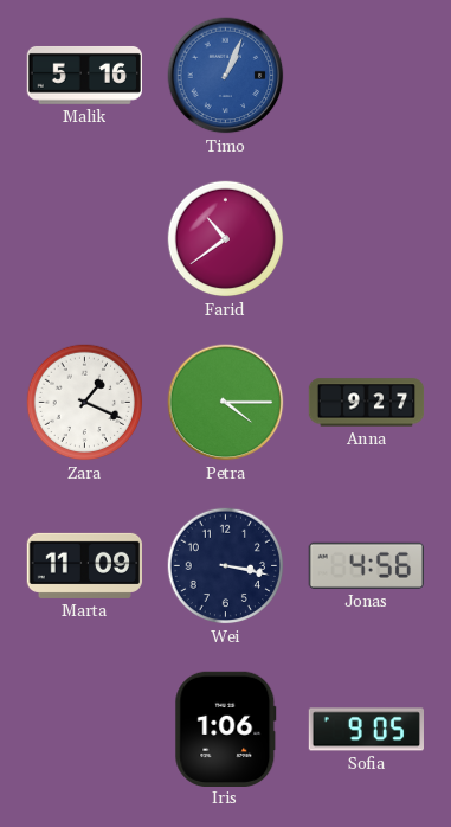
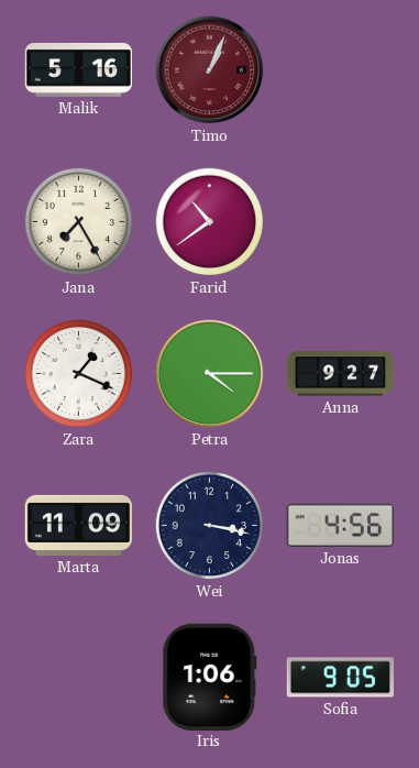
Timo dial: blue -> burgundy
Jana: none -> 7:25
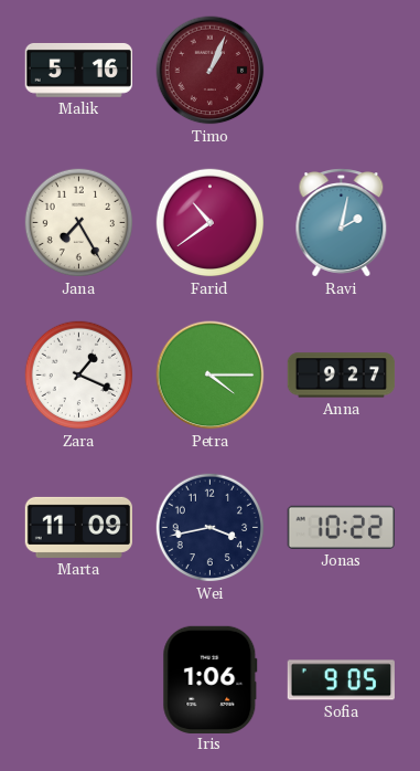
Ravi: none -> 2:02
Wei: 3:17 -> 3:43
Jonas: 4:56 -> 10:22
